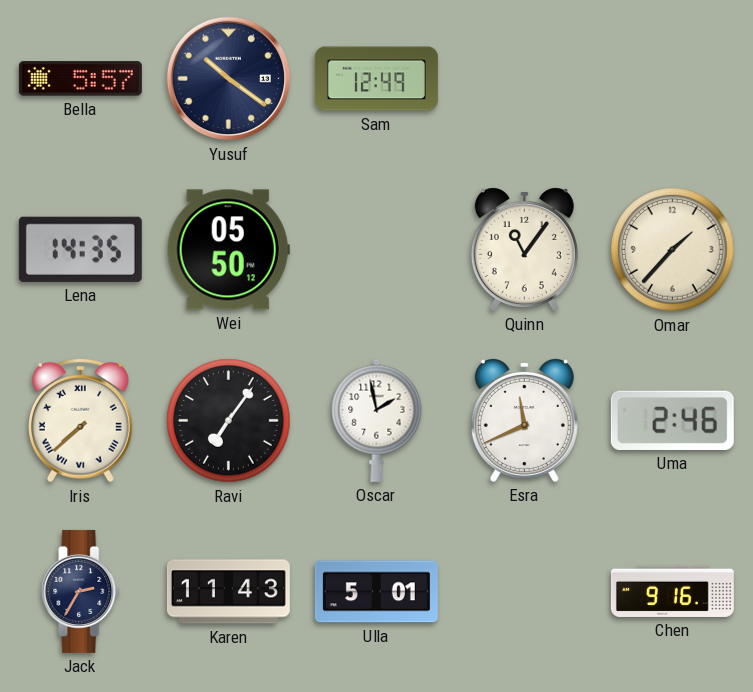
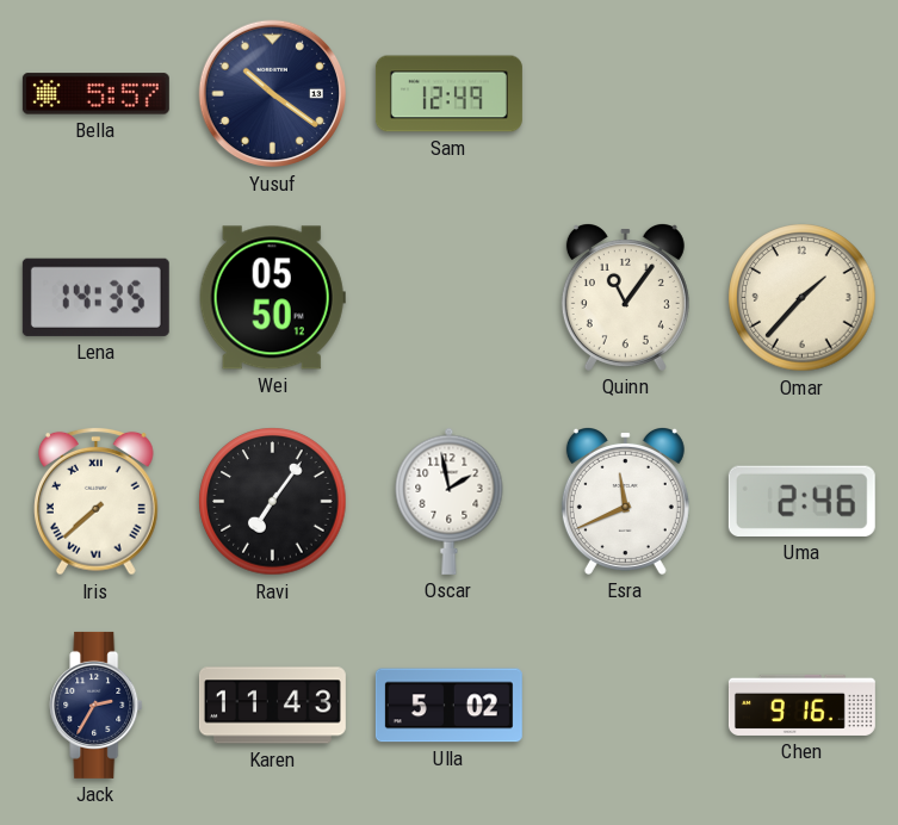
Ulla: 5:01 -> 5:02
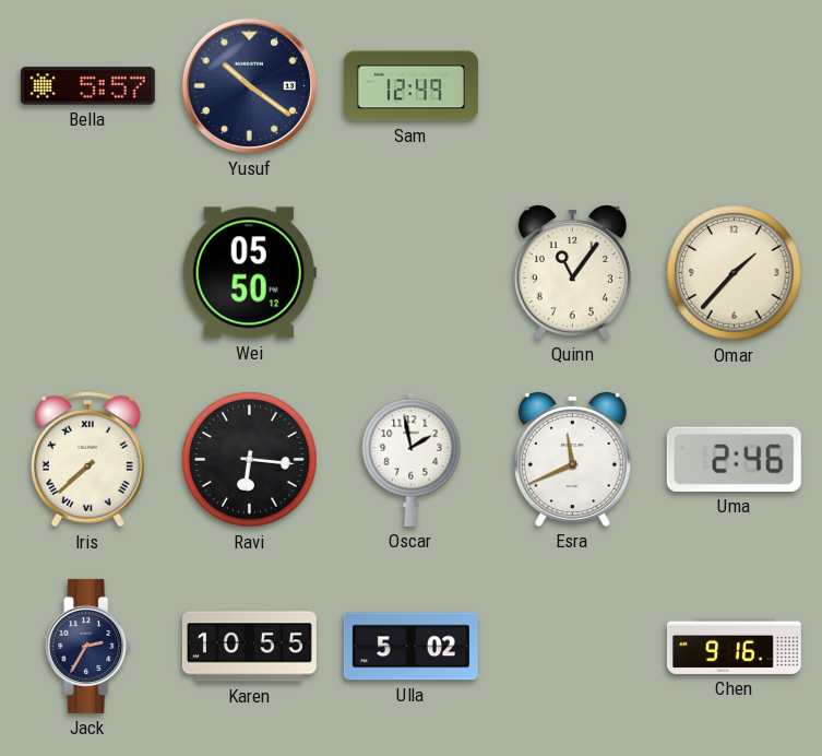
Lena: 14:35 -> none
Ravi: 7:06 -> 6:16
Karen: 11:43 -> 10:55
